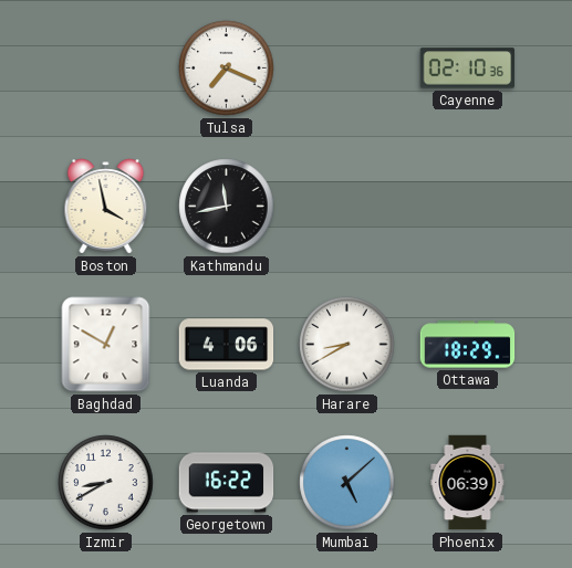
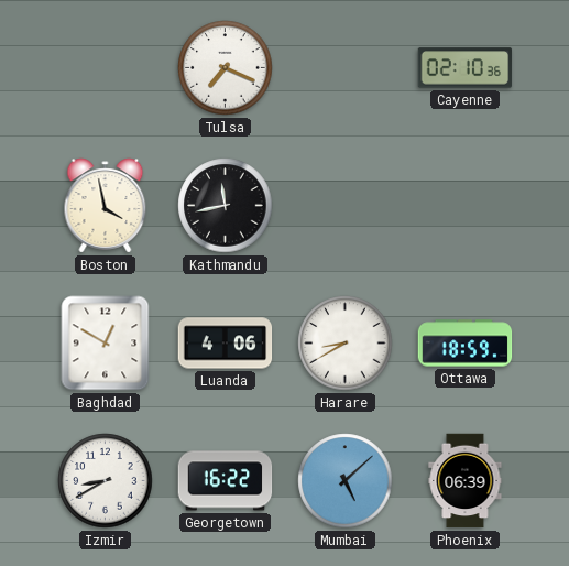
Ottawa: 18:29 -> 18:59
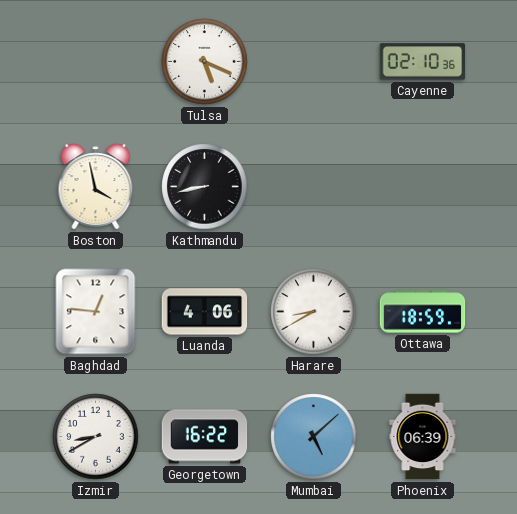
Tulsa: 7:19 -> 5:19
Kathmandu: 11:43 -> 8:43
Baghdad: 12:50 -> 12:46
